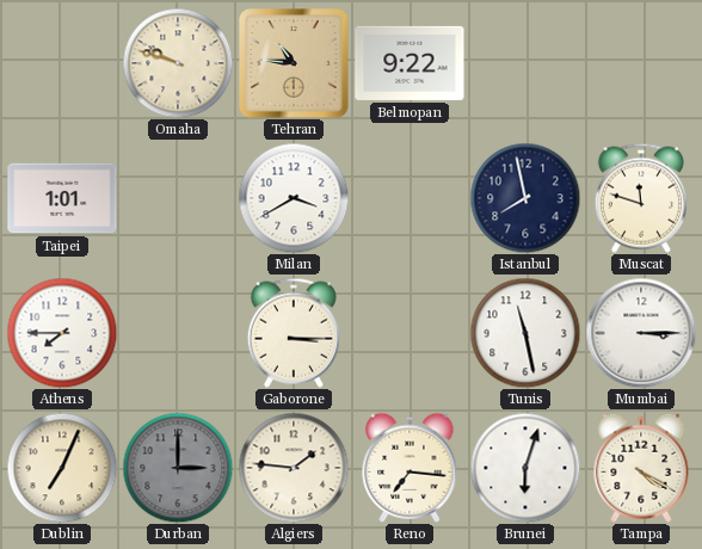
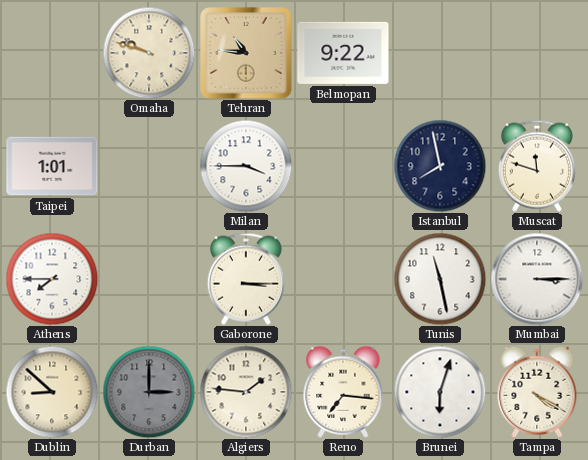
Milan: 3:40 -> 3:45
Dublin: 7:04 -> 8:52
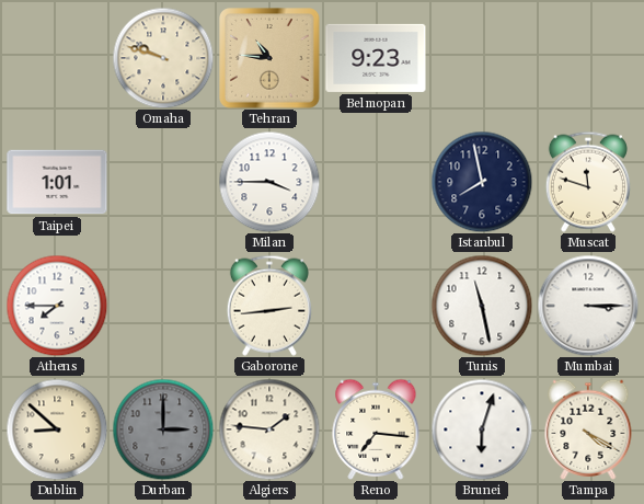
Belmopan: 9:22 -> 9:23
Gaborone: 3:15 -> 2:44
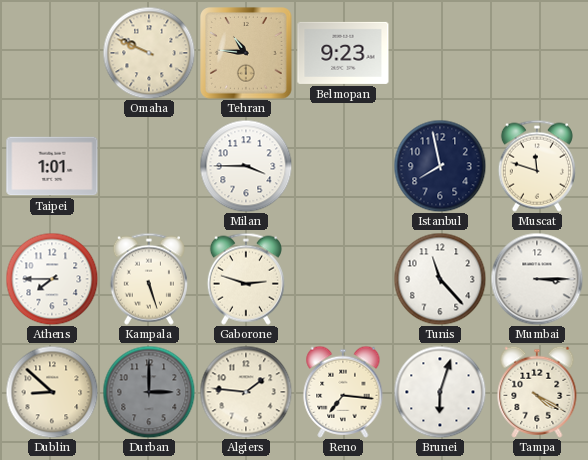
Omaha: 9:48 -> 9:49
Kampala: none -> 5:27
Gaborone: 2:44 -> 2:48
Tunis: 11:28 -> 11:23
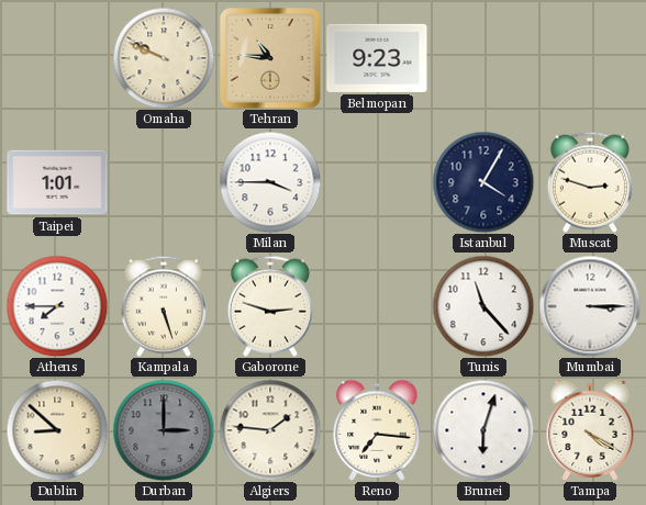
Istanbul: 7:58 -> 4:05
Muscat: 11:48 -> 2:48
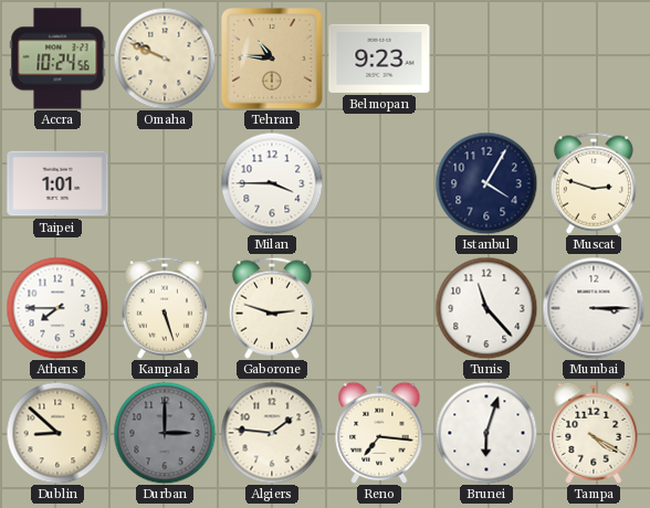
Accra: none -> 10:24
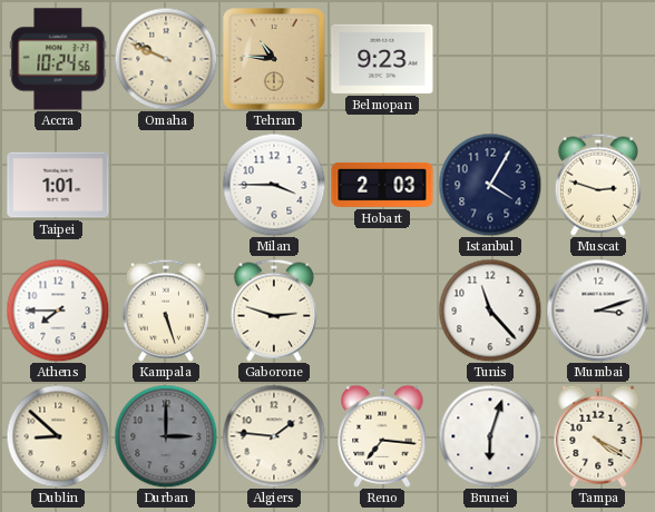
Hobart: none -> 2:03
Mumbai: 3:15 -> 3:12
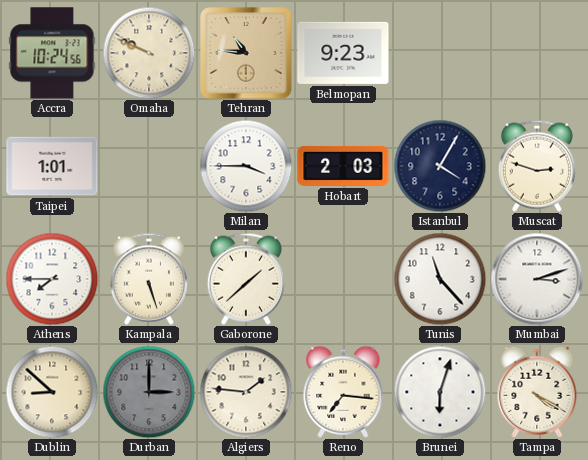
Gaborone: 2:48 -> 1:38
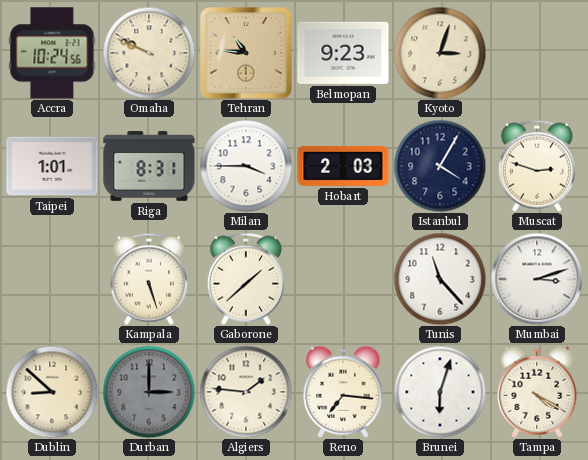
Kyoto: none -> 3:03
Riga: none -> 8:31
Athens: 7:45 -> none
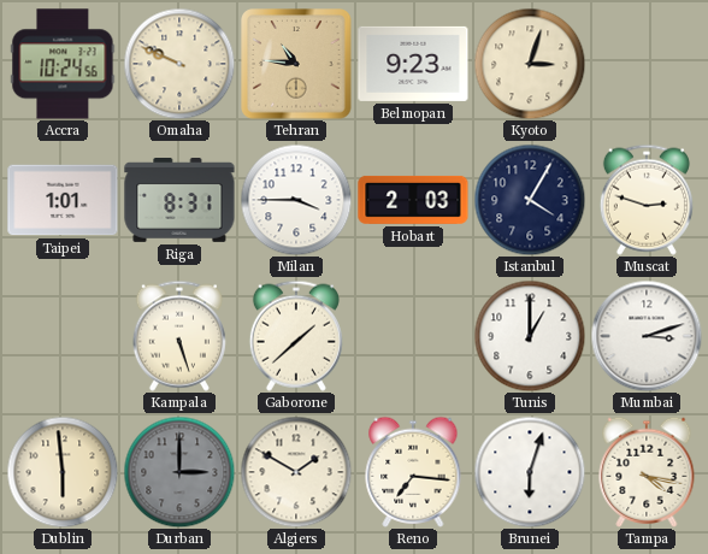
Tunis: 11:23 -> 1:00
Dublin: 8:52 -> 5:59
Algiers: 1:46 -> 1:50
Tampa: 4:20 -> 4:17
